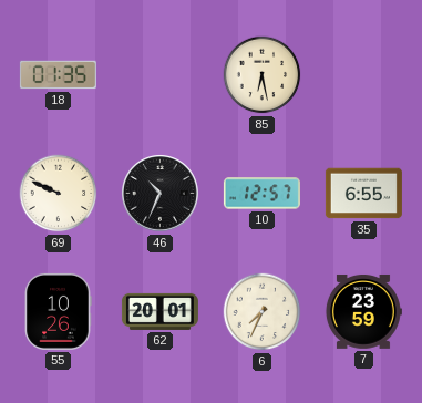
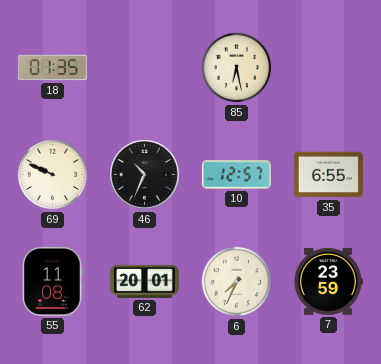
55: 10:26 -> 11:08
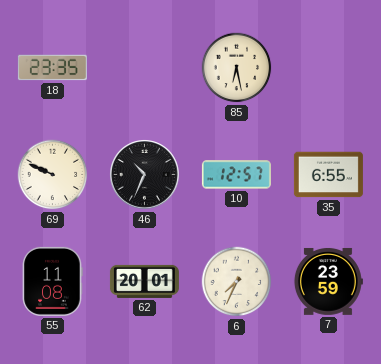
18: 01:35 -> 23:35
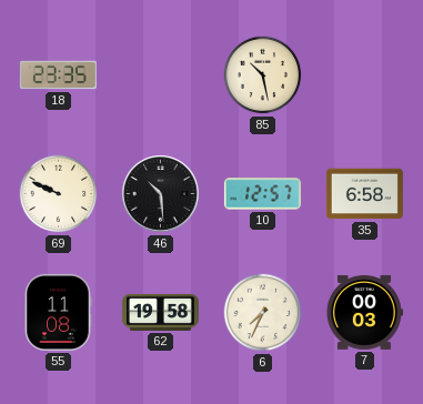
85: 6:28 -> 10:28
46: 10:34 -> 10:29
35: 6:55 -> 6:58
62: 20:01 -> 19:58
7: 23:59 -> 00:03
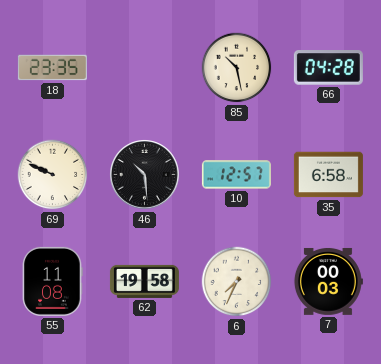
66: none -> 04:28
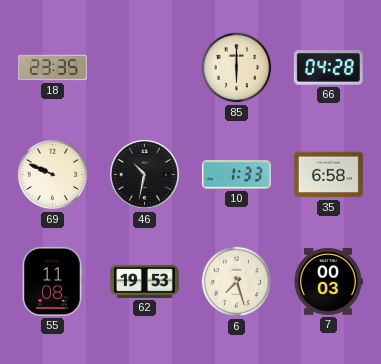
85: 10:28 -> 6:00
46: 10:29 -> 10:32
10: 12:57 -> 1:33
62: 19:58 -> 19:53
6: 7:34 -> 7:27
